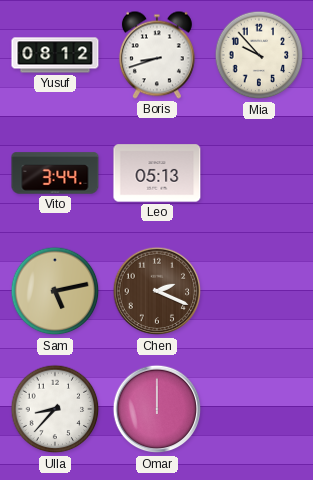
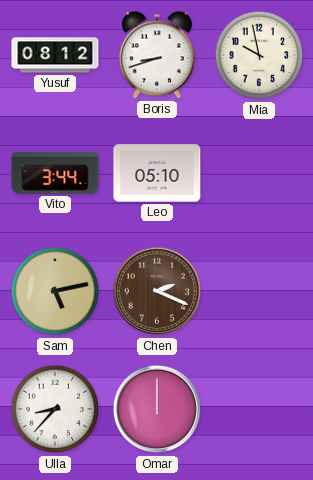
Mia: 9:53 -> 9:58
Leo: 05:13 -> 05:10
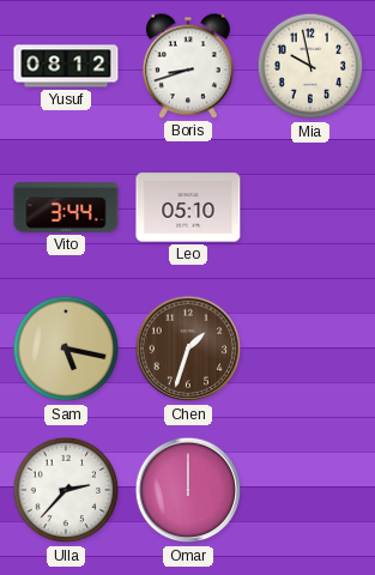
Sam: 5:13 -> 5:17
Chen: 2:19 -> 1:33
Ulla: 8:37 -> 2:37
